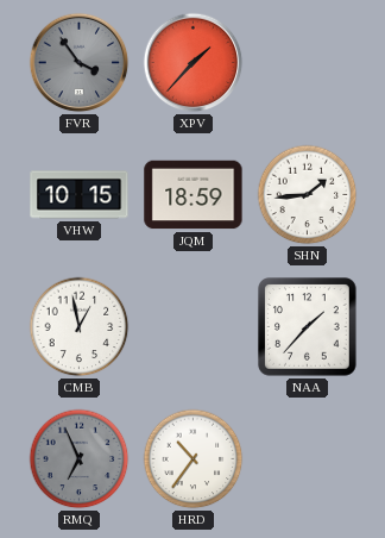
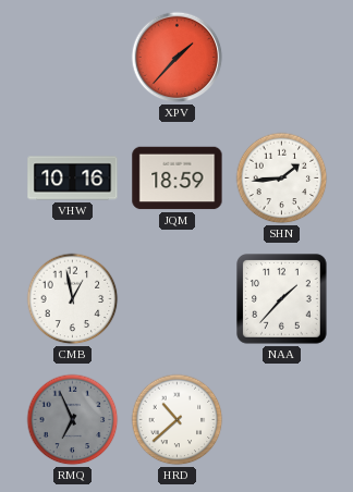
FVR: 3:54 -> none
VHW: 10:15 -> 10:16
HRD: 10:36 -> 10:38
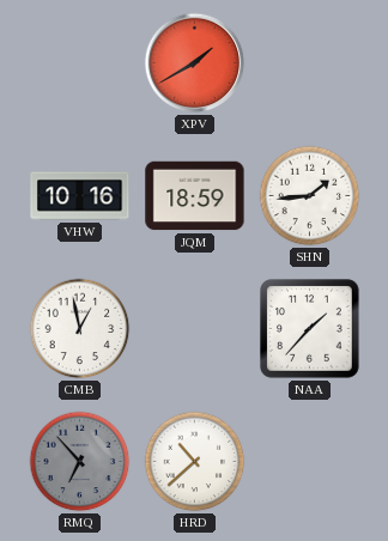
XPV: 1:37 -> 1:40
RMQ: 6:56 -> 6:53
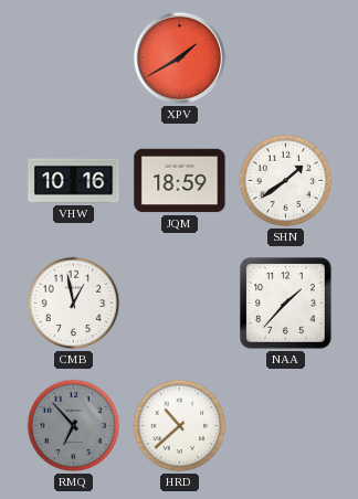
SHN: 1:44 -> 1:39
